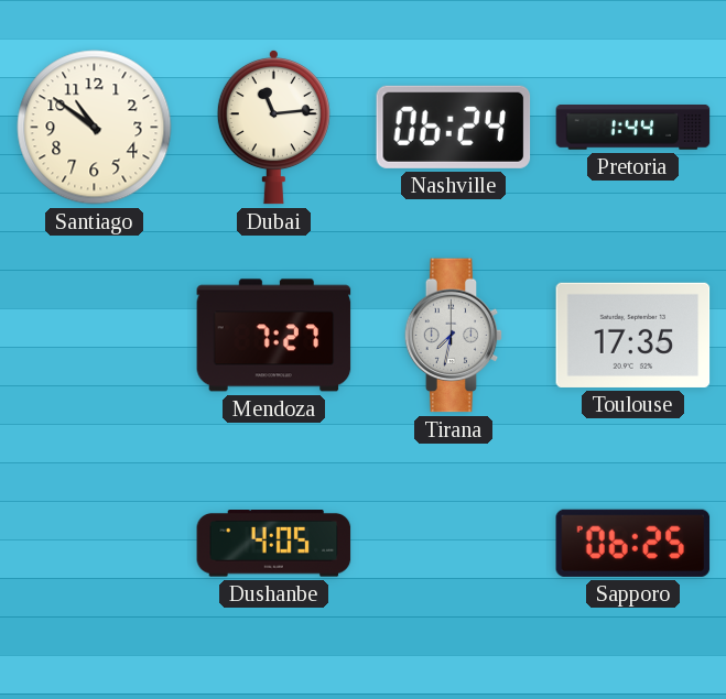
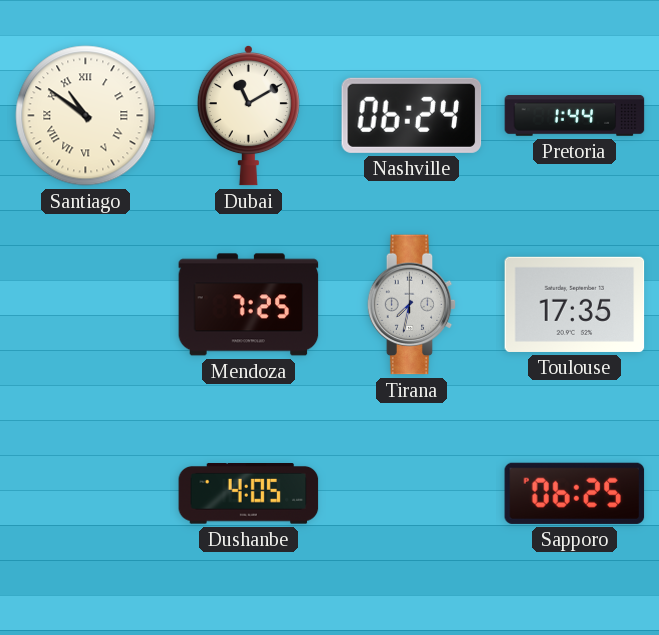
Santiago numerals: Arabic -> Roman
Dubai: 11:14 -> 11:10
Mendoza: 7:27 -> 7:25
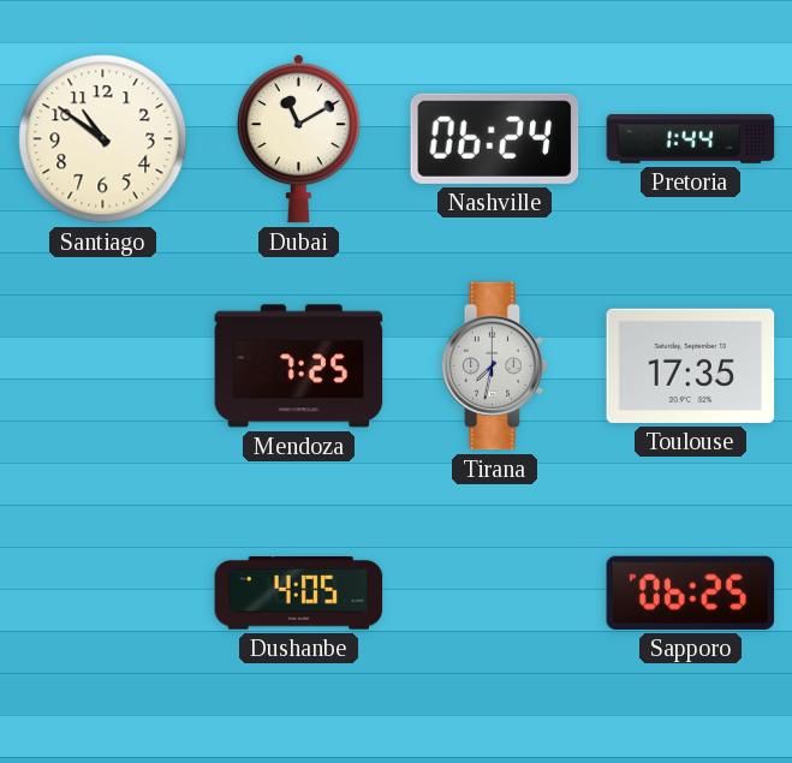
Santiago numerals: Roman -> Arabic
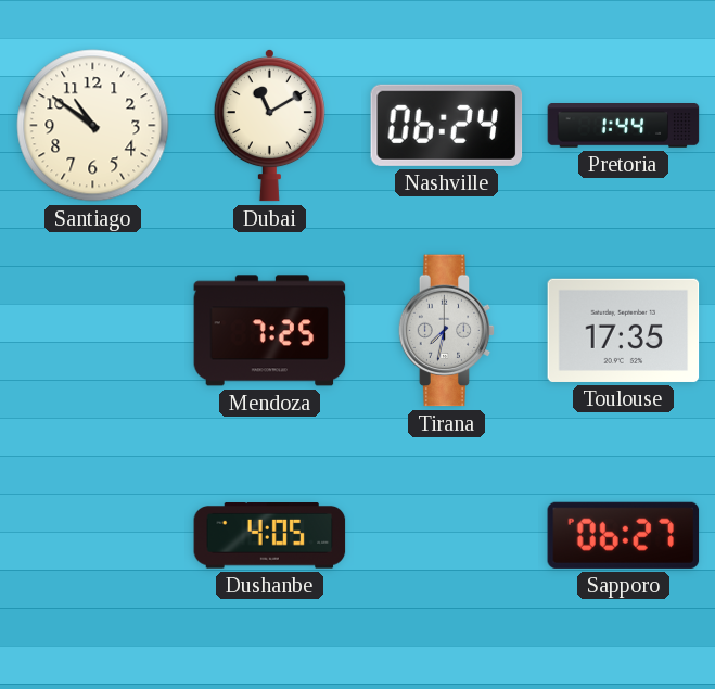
Sapporo: 06:25 -> 06:27
